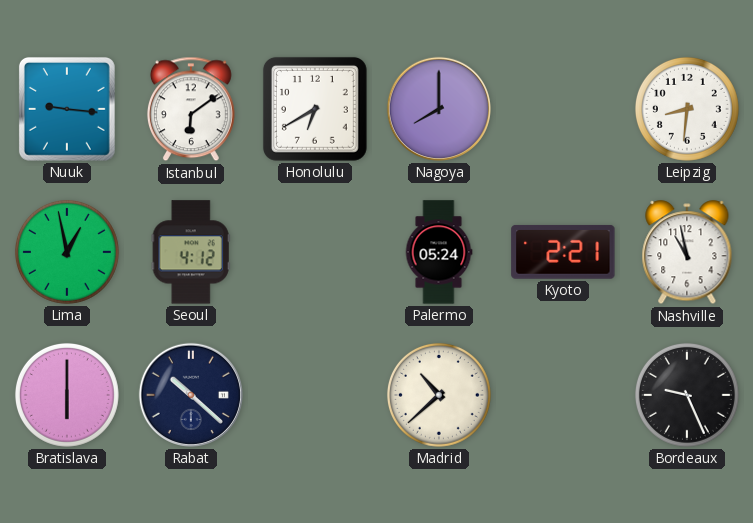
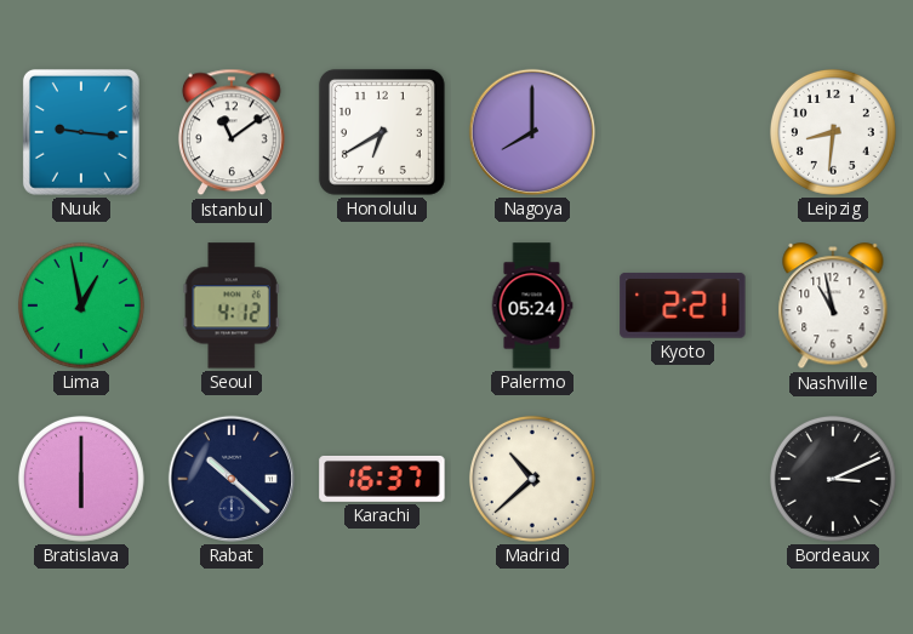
Istanbul: 6:09 -> 11:09
Karachi: none -> 16:37
Bordeaux: 9:26 -> 3:11
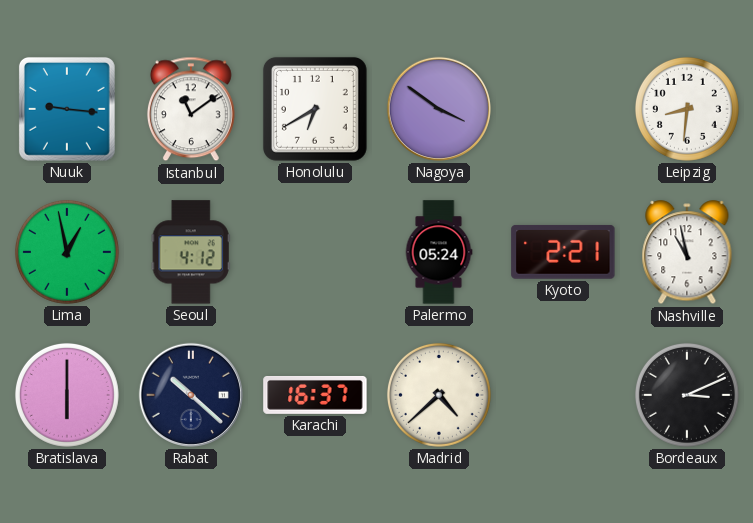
Nagoya: 8:00 -> 3:51
Madrid: 10:38 -> 4:38
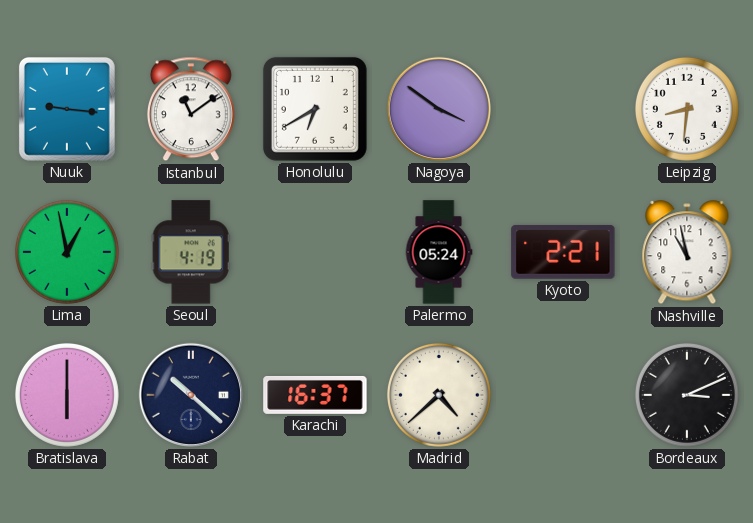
Seoul: 4:12 -> 4:19
